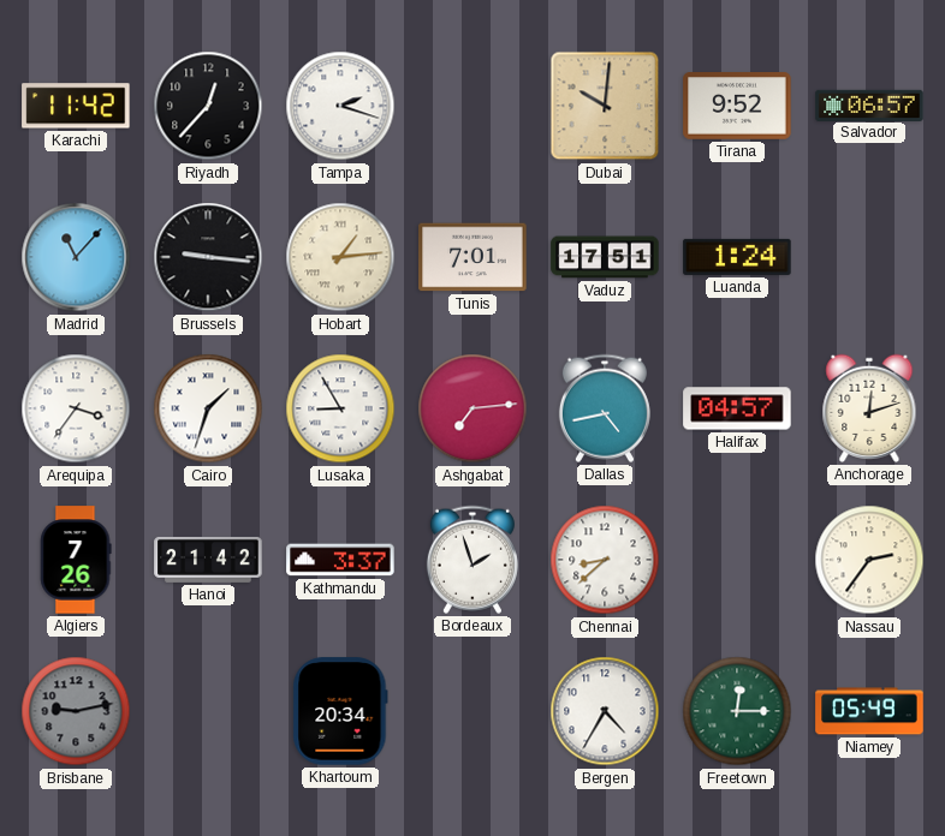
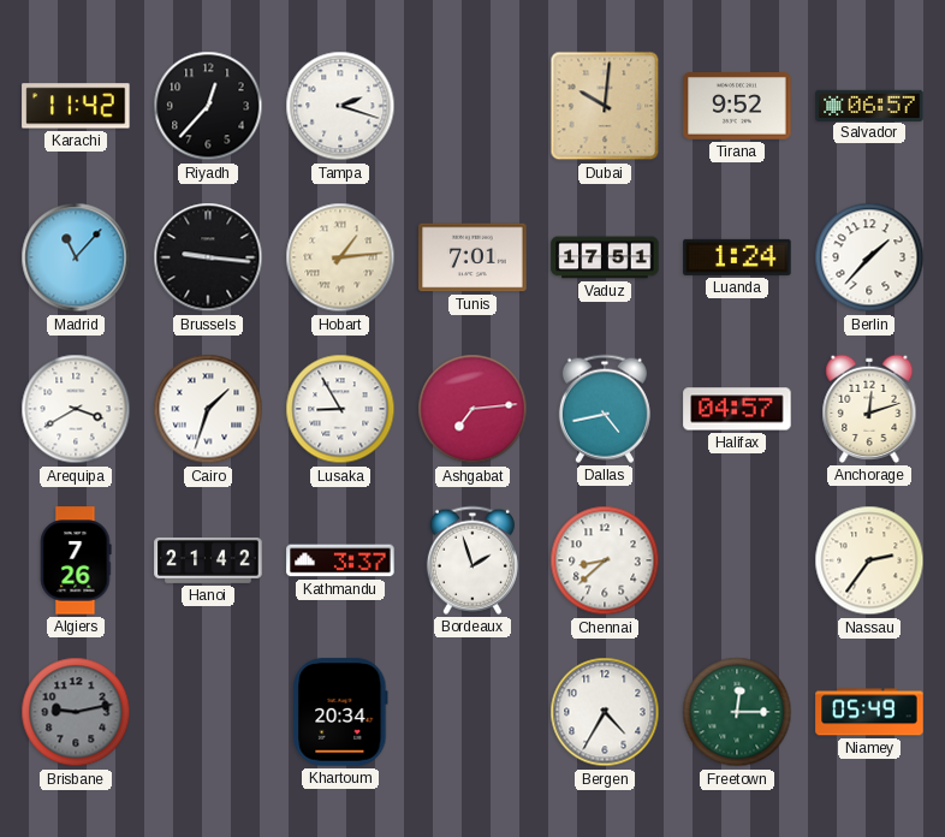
Berlin: none -> 1:37
Arequipa: 3:36 -> 3:40
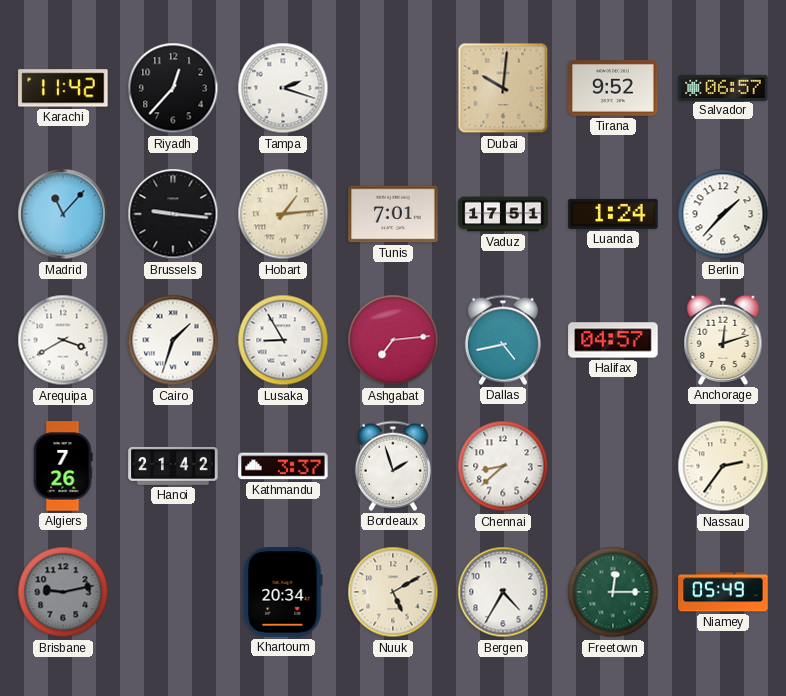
Nuuk: none -> 5:10
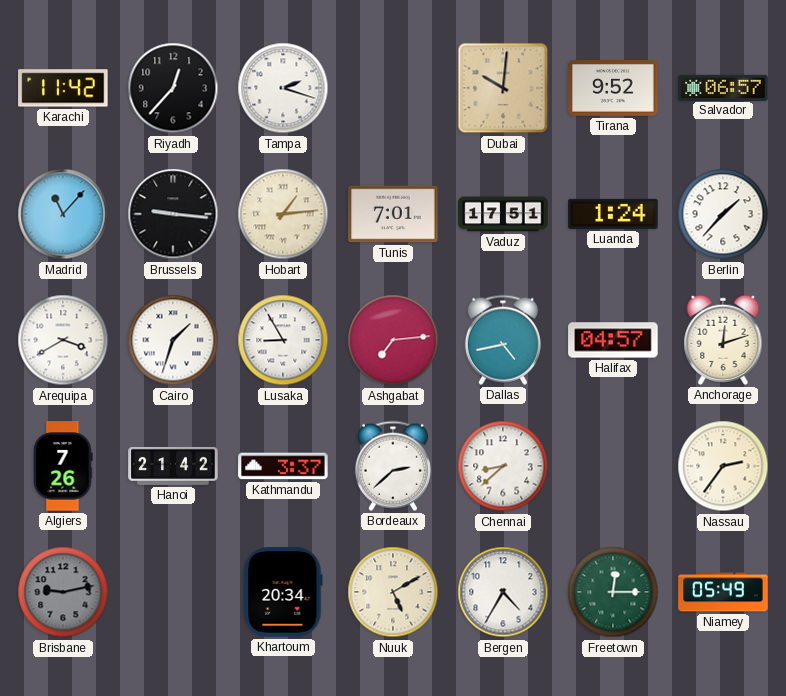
Bordeaux: 1:57 -> 2:38
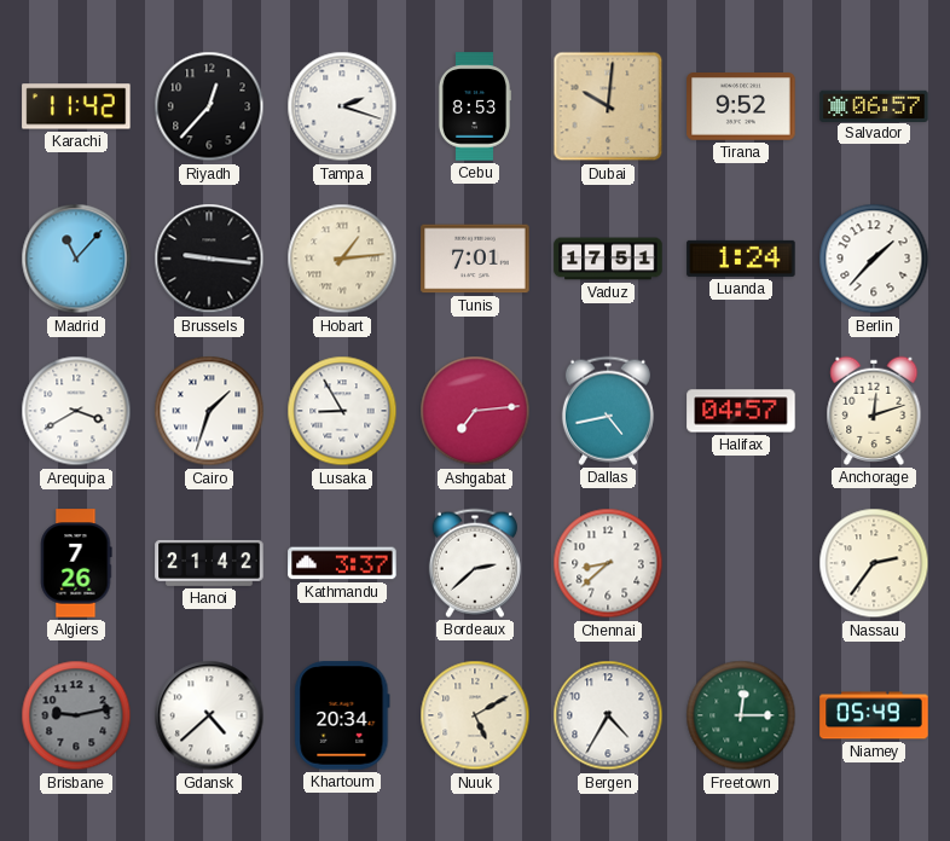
Cebu: none -> 8:53
Gdansk: none -> 4:38
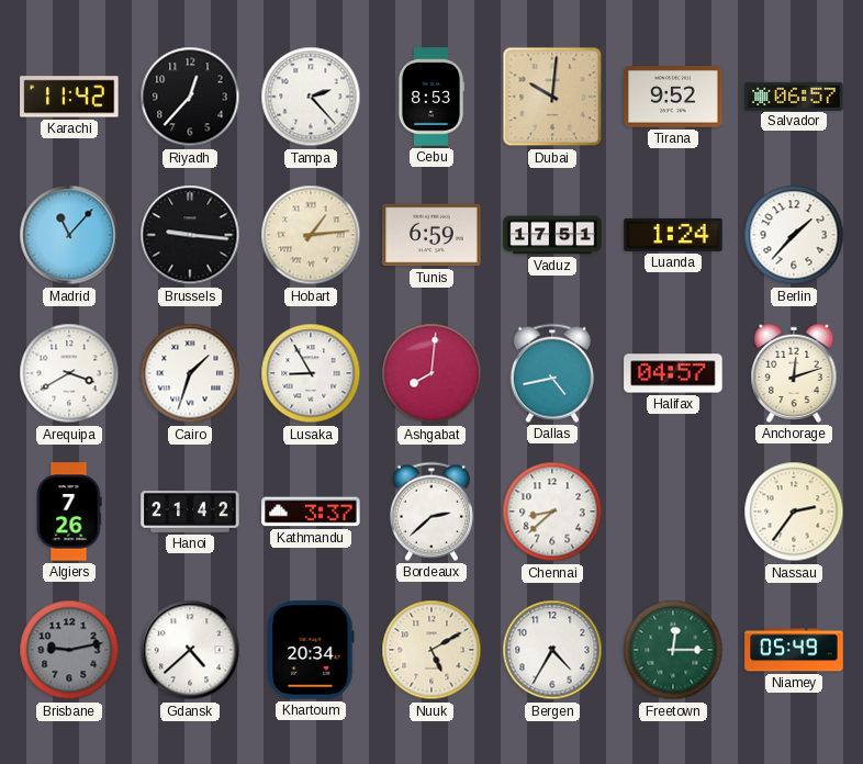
Tampa: 2:18 -> 2:23
Tunis: 7:01 -> 6:59
Ashgabat: 7:14 -> 8:01
